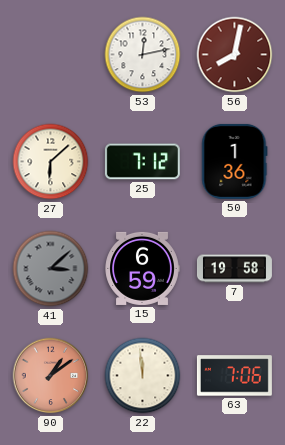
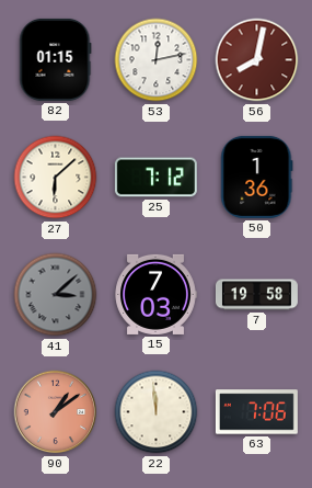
82: none -> 01:15
15: 6:59 -> 7:03
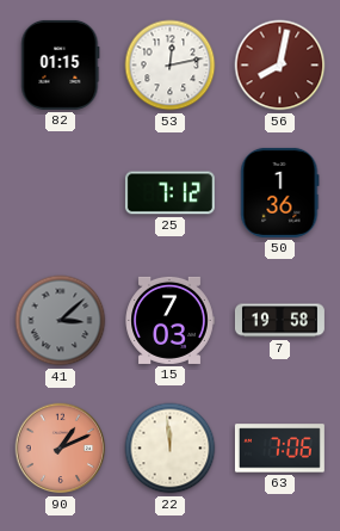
27: 6:08 -> none
90: 1:09 -> 1:11
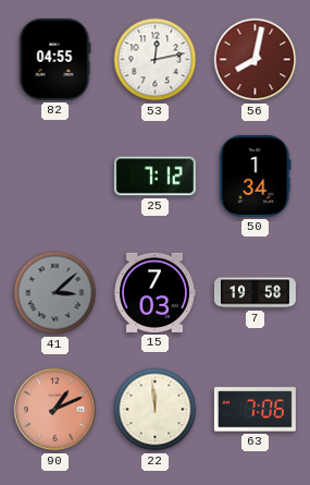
82: 01:15 -> 04:55
50: 1:36 -> 1:34
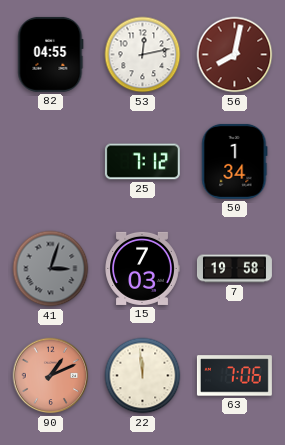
41: 3:08 -> 3:03
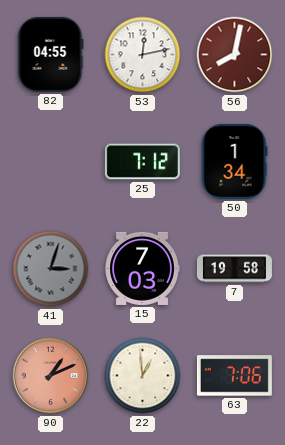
22: 11:59 -> 12:59
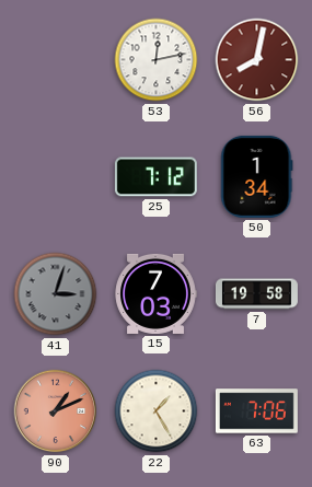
82: 04:55 -> none
22: 12:59 -> 1:25
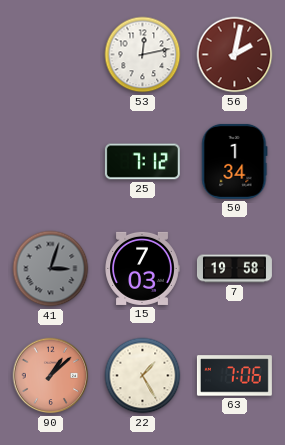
56: 8:02 -> 2:02
90: 1:11 -> 1:08
